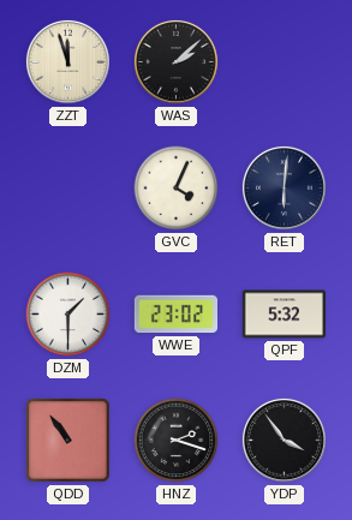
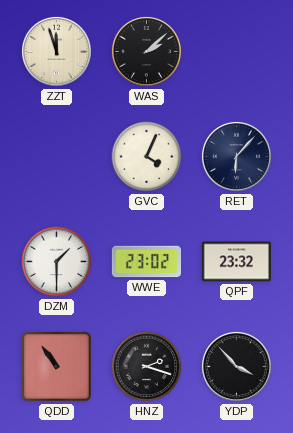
RET: 6:01 -> 6:07
QPF: 5:32 -> 23:32
YDP: 3:54 -> 3:53
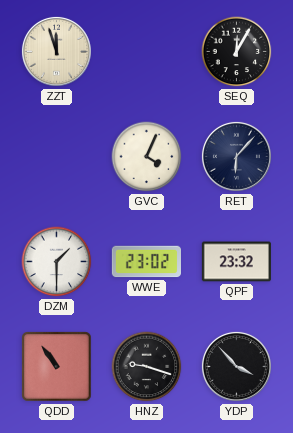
WAS: 2:08 -> none
SEQ: none -> 12:05
HNZ: 2:18 -> 9:18
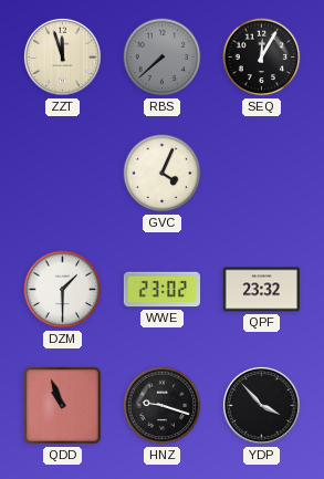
RBS: none -> 7:38
RET: 6:07 -> none
QDD: 10:54 -> 10:56
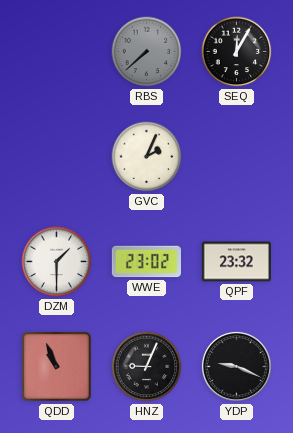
ZZT: 11:57 -> none
GVC: 4:04 -> 2:04
HNZ: 9:18 -> 9:04
YDP: 3:53 -> 9:19
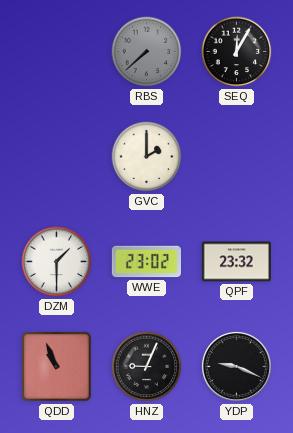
GVC: 2:04 -> 2:00
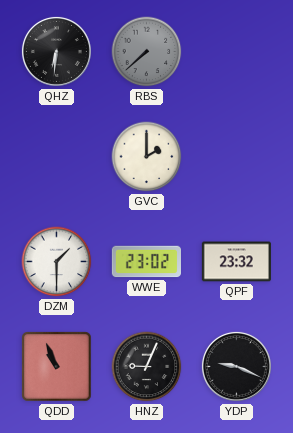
QHZ: none -> 6:31
SEQ: 12:05 -> none
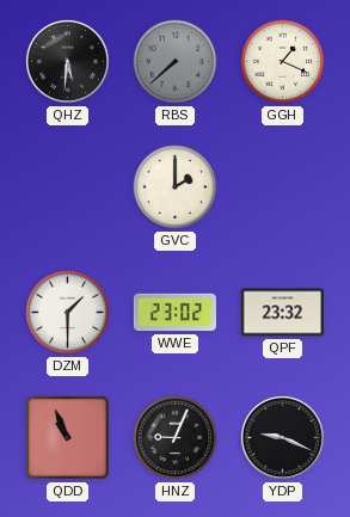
QHZ: 6:31 -> 5:31
GGH: none -> 1:19
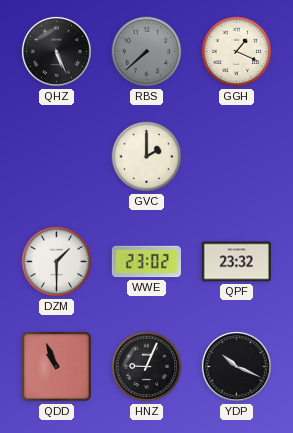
QHZ: 5:31 -> 5:26
YDP: 9:19 -> 10:19
